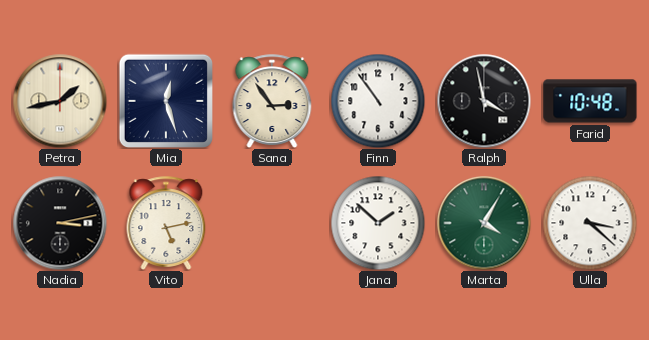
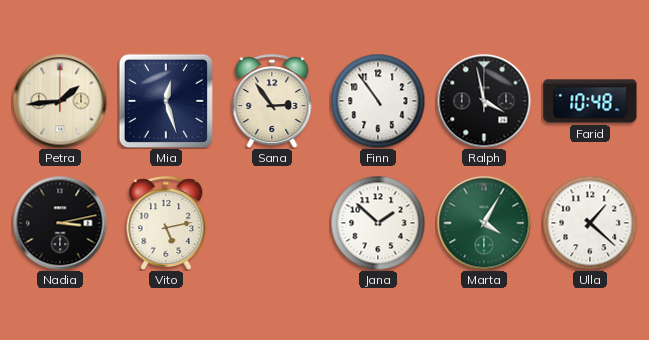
Petra: 1:43 -> 1:44
Ulla: 3:22 -> 1:22
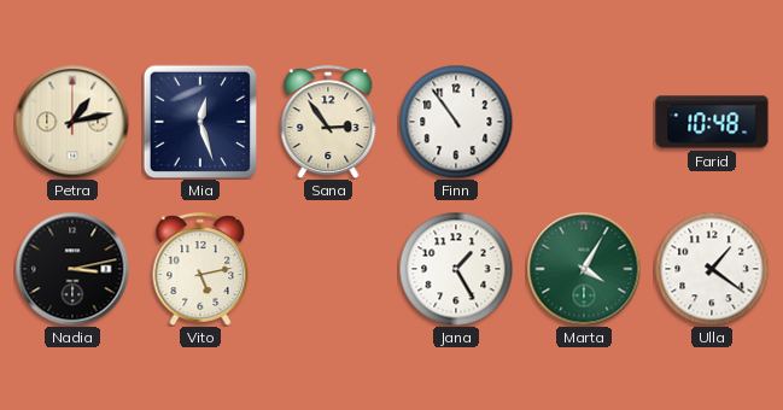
Petra: 1:44 -> 1:13
Ralph: 3:58 -> none
Jana: 1:52 -> 1:25
Ulla: 1:22 -> 1:21
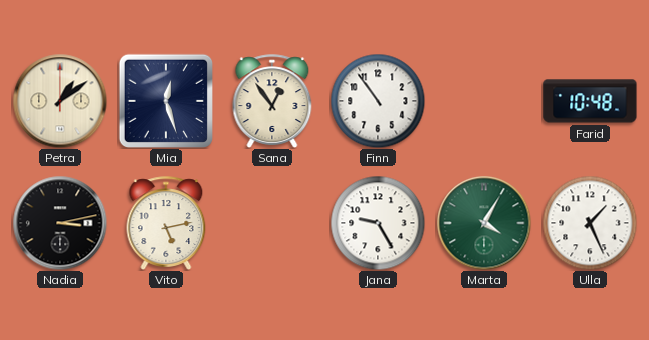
Petra: 1:13 -> 1:09
Sana: 2:54 -> 12:54
Jana: 1:25 -> 9:25
Ulla: 1:21 -> 1:26
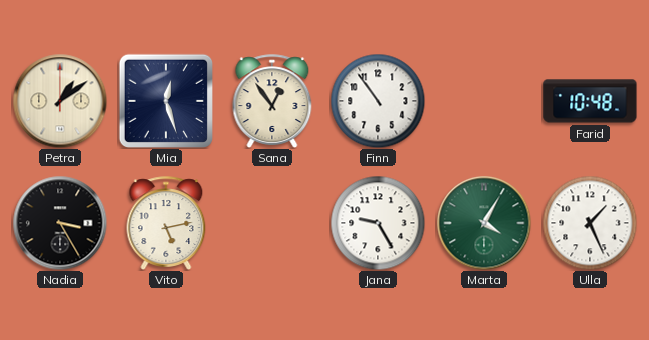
Nadia: 3:13 -> 3:25
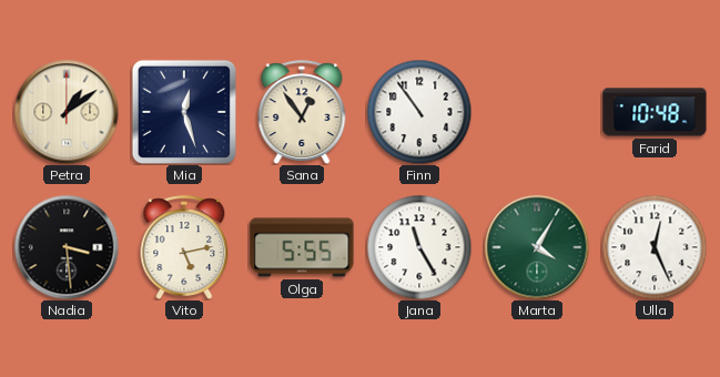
Nadia: 3:25 -> 3:29
Olga: none -> 5:55
Jana: 9:25 -> 11:25
Ulla: 1:26 -> 12:26
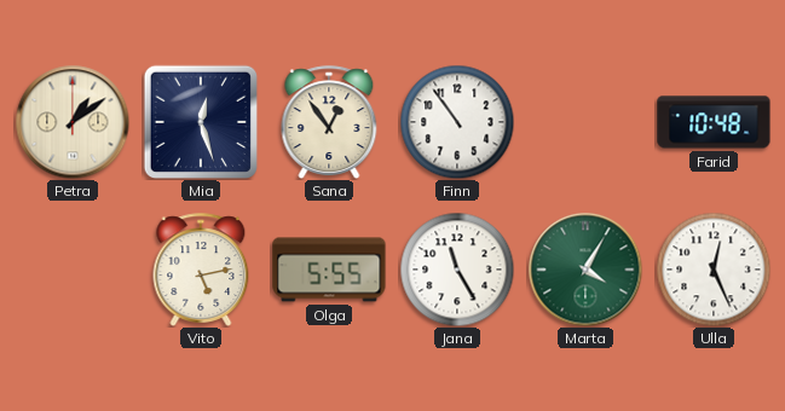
Nadia: 3:29 -> none
